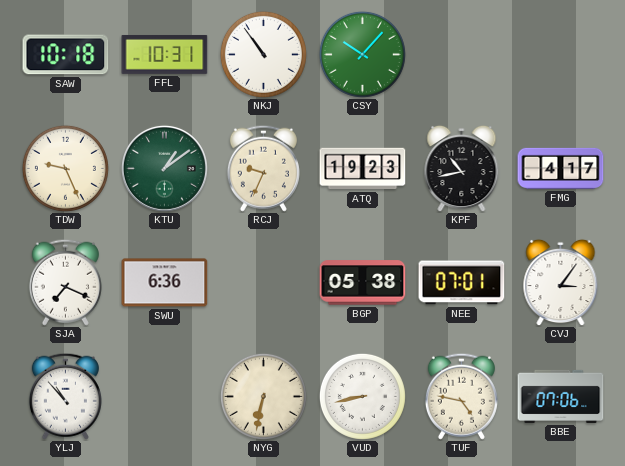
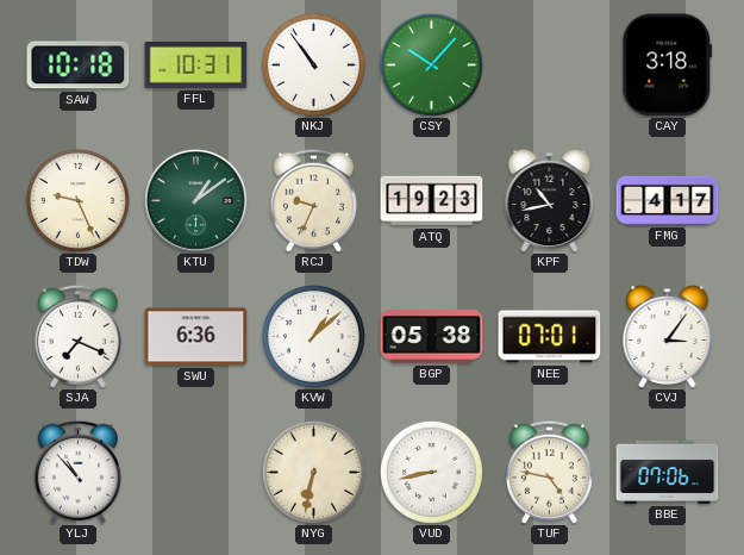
CAY: none -> 3:18
KVW: none -> 1:08
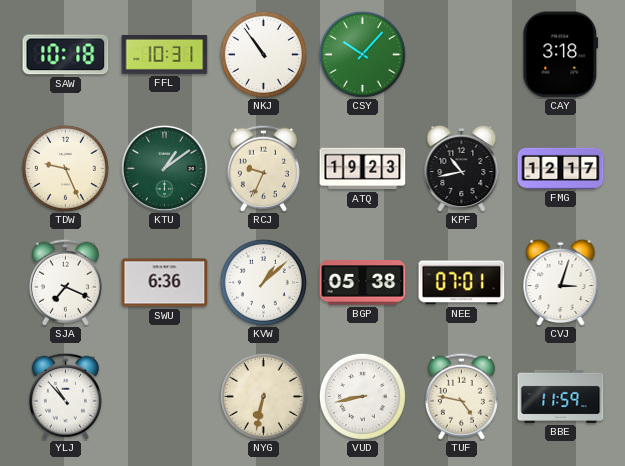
FMG: 4:17 -> 12:17
CVJ: 3:06 -> 3:03
BBE: 07:06 -> 11:59
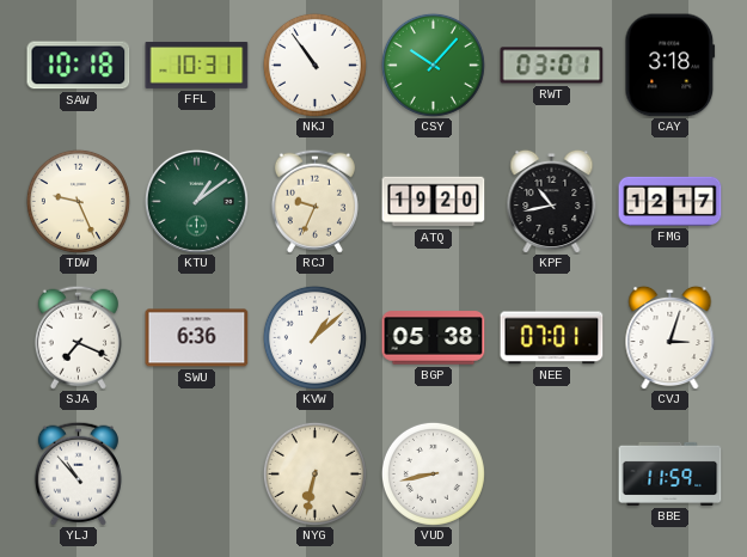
RWT: none -> 03:01
ATQ: 19:23 -> 19:20
TUF: 4:47 -> none
